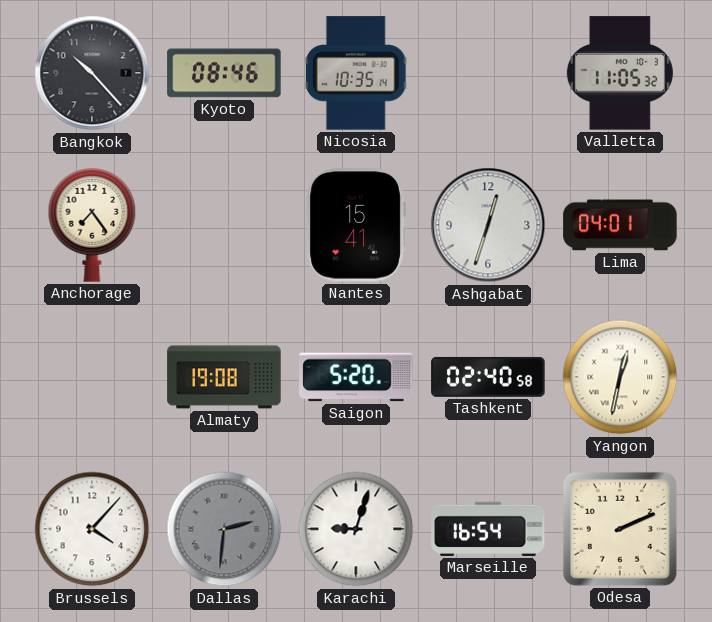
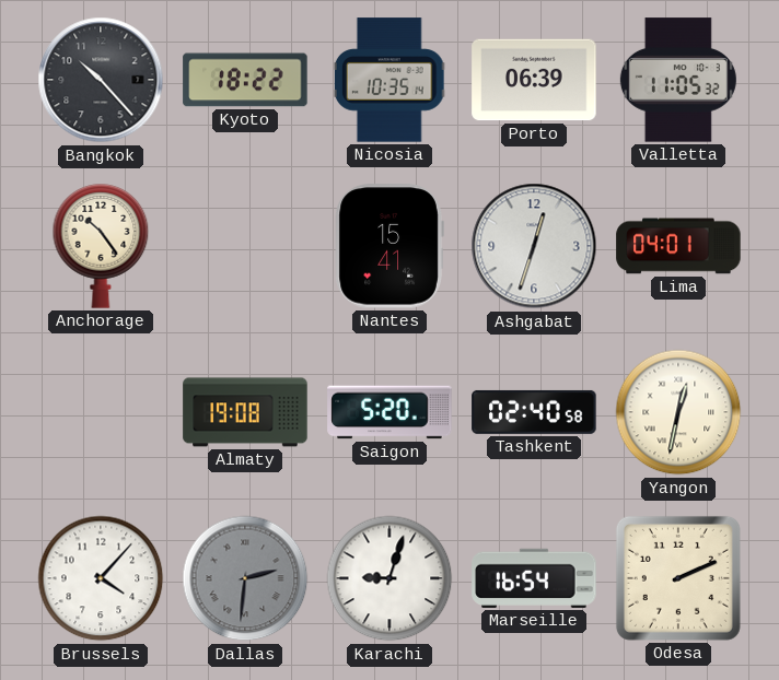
Kyoto: 08:46 -> 18:22
Porto: none -> 06:39
Anchorage: 7:24 -> 10:24
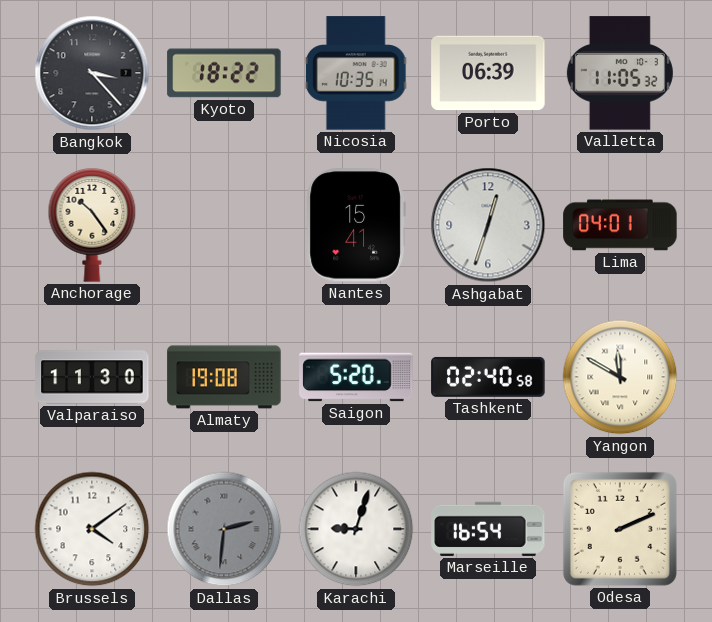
Bangkok: 10:23 -> 3:23
Valparaiso: none -> 11:30
Yangon: 12:32 -> 11:50
Brussels: 4:07 -> 4:09
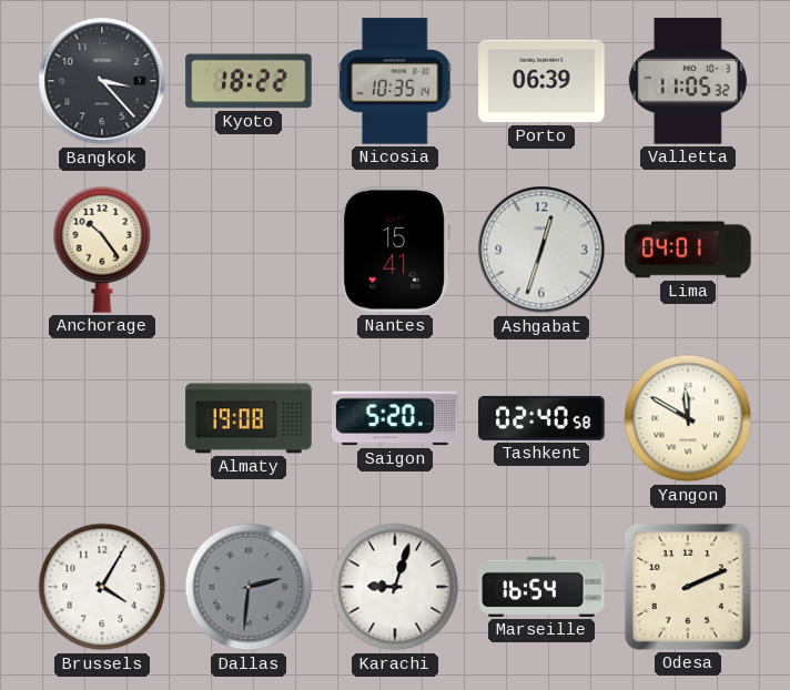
Valparaiso: 11:30 -> none
Brussels: 4:09 -> 4:05
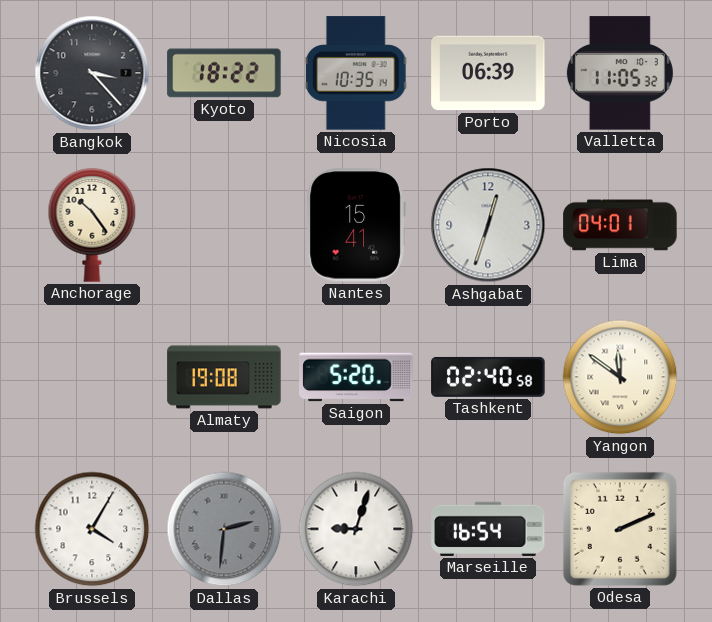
Yangon: 11:50 -> 11:51
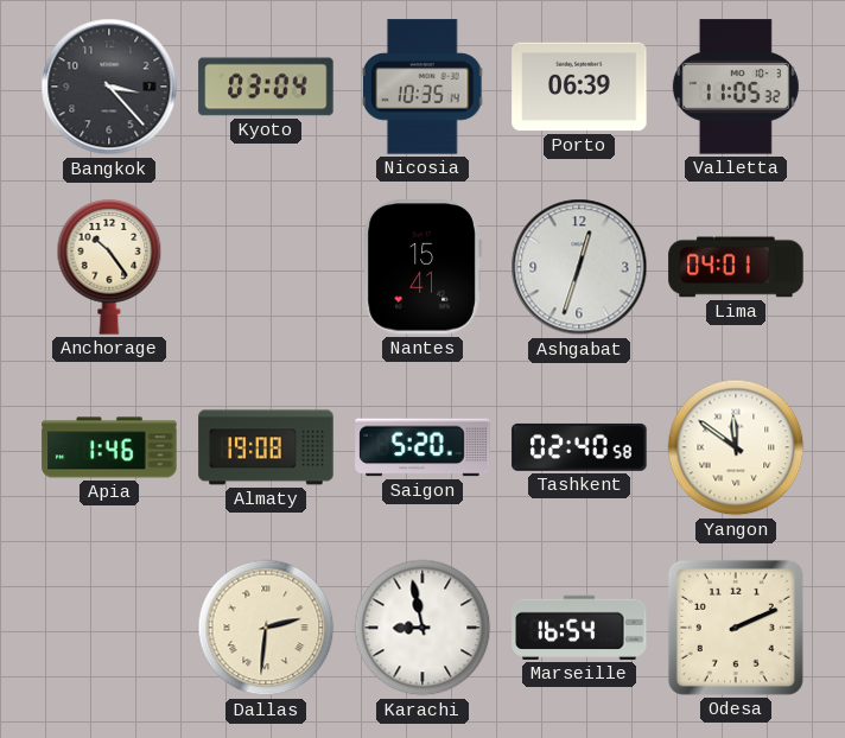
Kyoto: 18:22 -> 03:04
Apia: none -> 1:46
Brussels: 4:05 -> none
Dallas dial: grey -> cream
Karachi: 9:03 -> 8:58
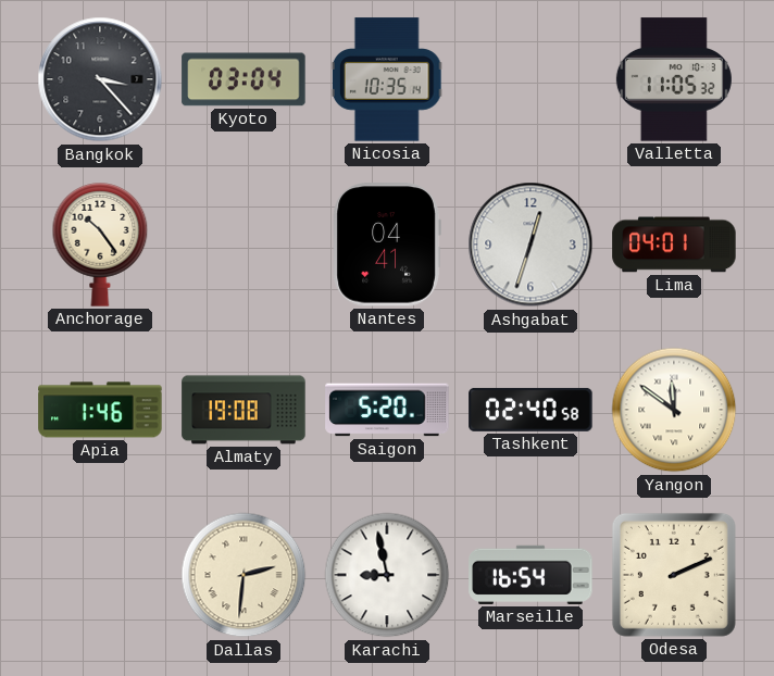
Porto: 06:39 -> none
Nantes: 15:41 -> 04:41
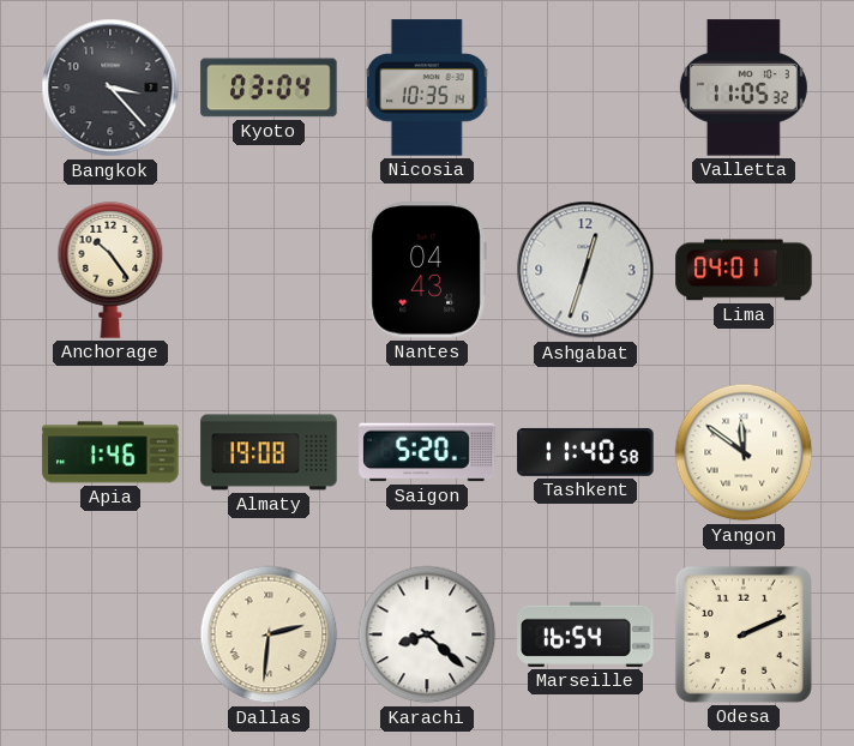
Nantes: 04:41 -> 04:43
Tashkent: 02:40 -> 11:40
Karachi: 8:58 -> 8:22
